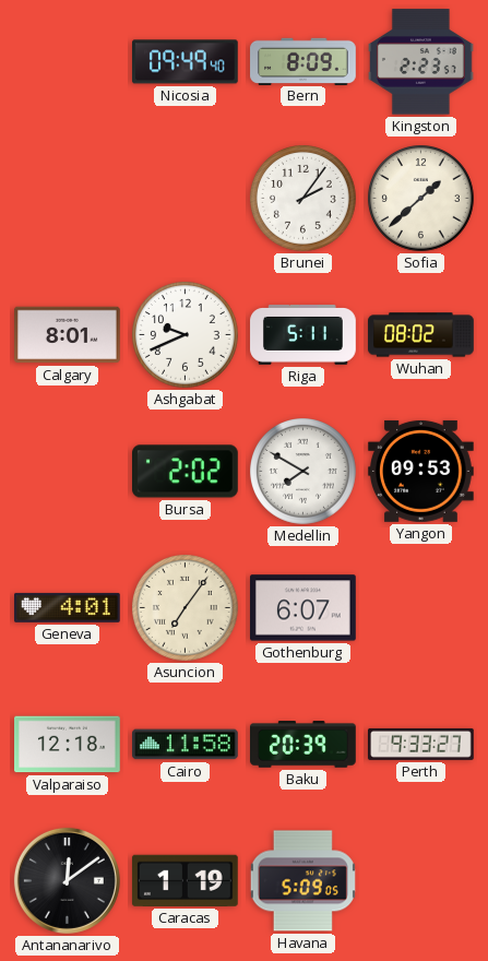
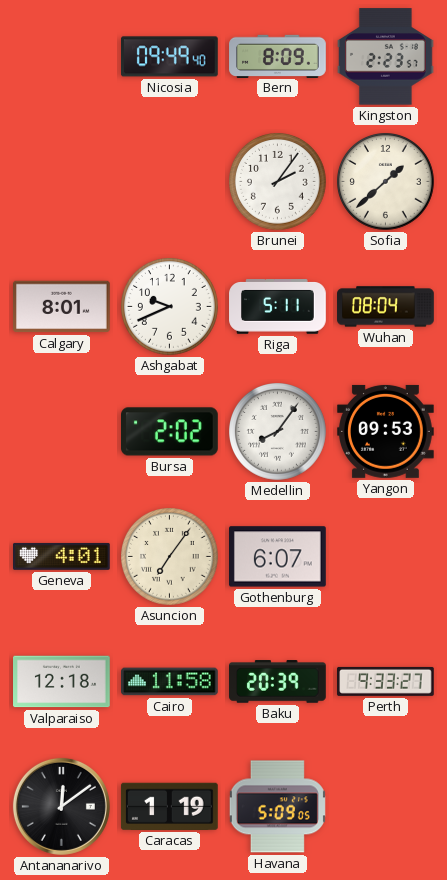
Wuhan: 08:02 -> 08:04
Medellin: 7:50 -> 8:06
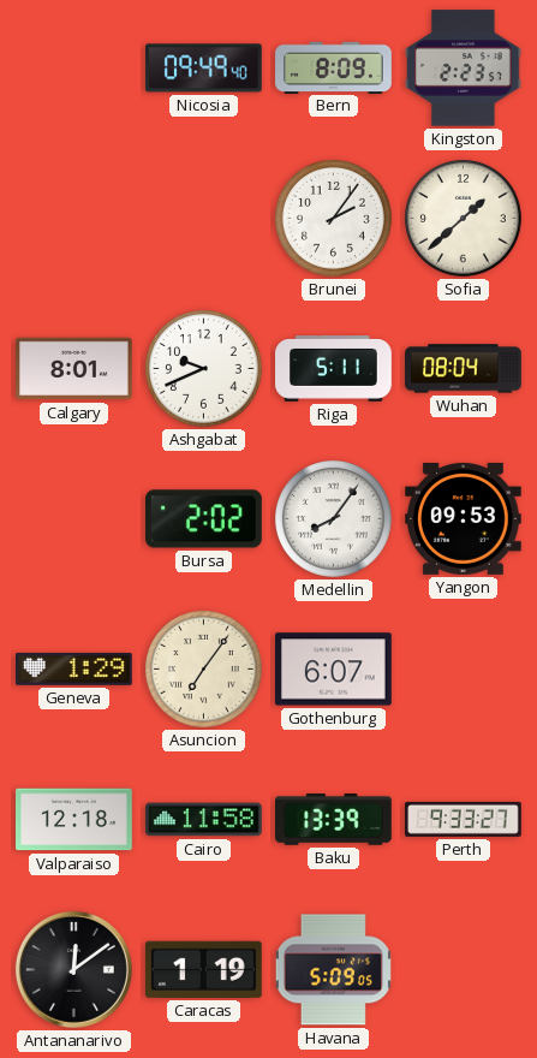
Geneva: 4:01 -> 1:29
Baku: 20:39 -> 13:39
